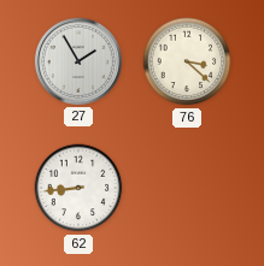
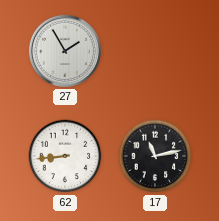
76: 3:22 -> none
17: none -> 11:13
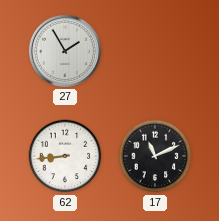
17: 11:13 -> 11:11
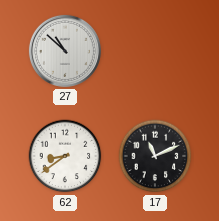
27: 1:55 -> 10:52
62: 8:44 -> 8:39
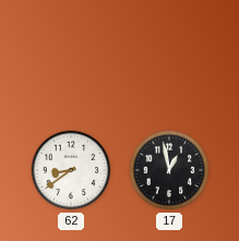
27: 10:52 -> none
17: 11:11 -> 12:58
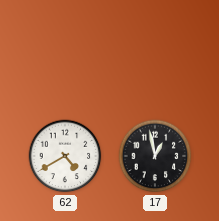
62: 8:39 -> 4:40
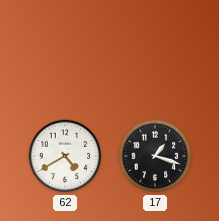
17: 12:58 -> 1:18
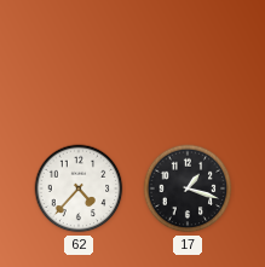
62: 4:40 -> 4:37
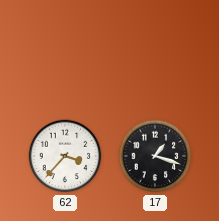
62: 4:37 -> 3:37
